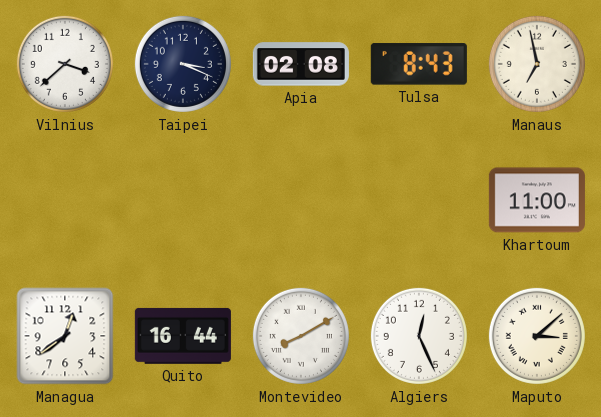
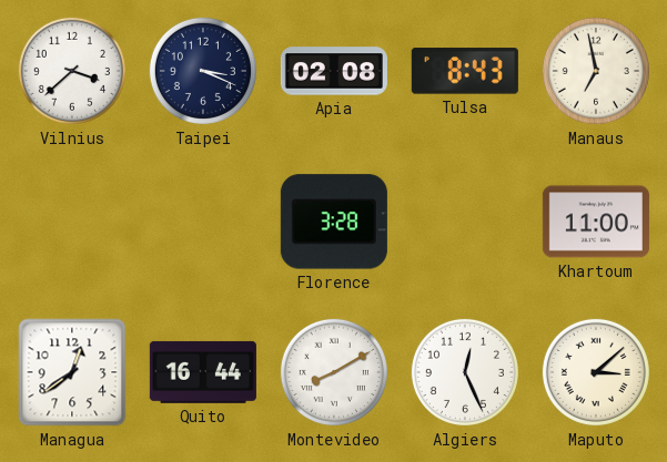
Florence: none -> 3:28
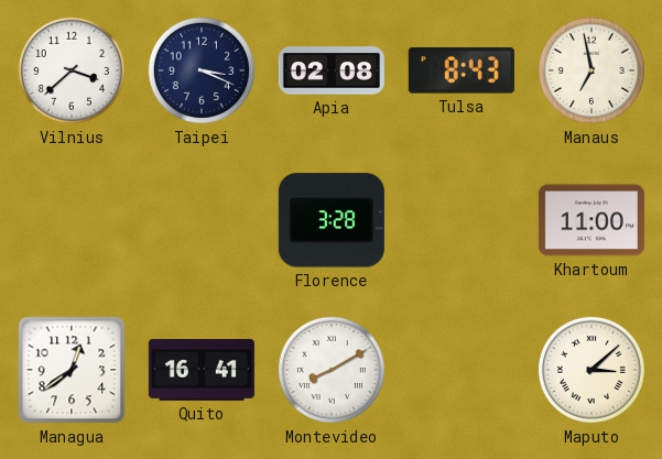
Quito: 16:44 -> 16:41
Algiers: 12:26 -> none
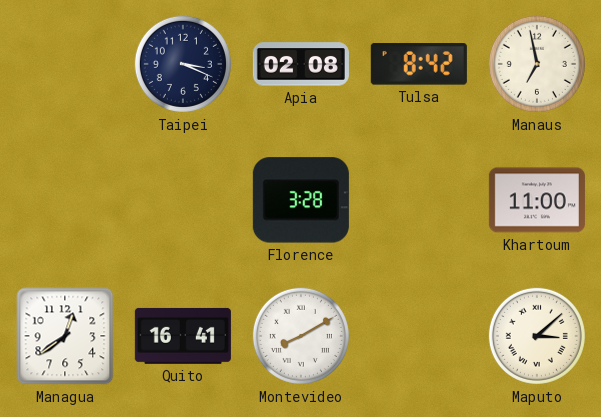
Vilnius: 3:38 -> none
Tulsa: 8:43 -> 8:42
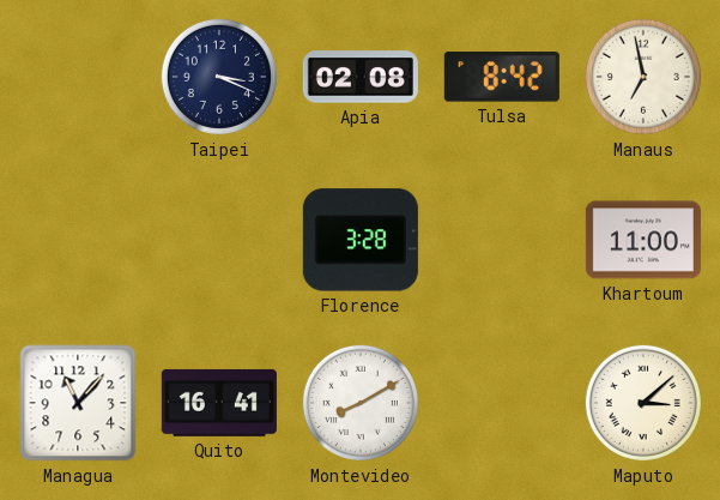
Managua: 12:39 -> 11:07
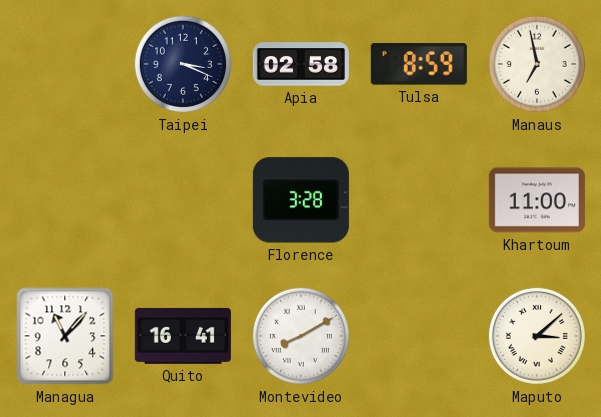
Apia: 02:08 -> 02:58
Tulsa: 8:42 -> 8:59
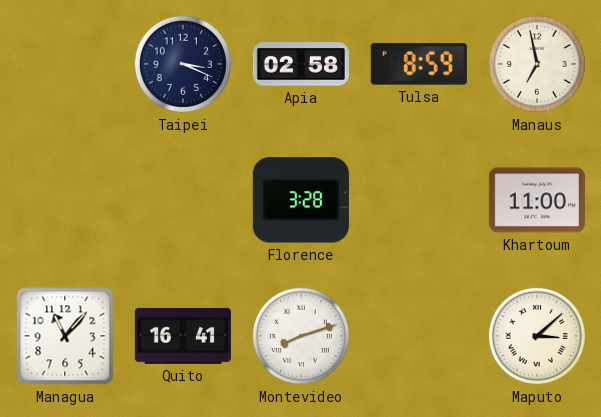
Montevideo: 8:10 -> 8:12
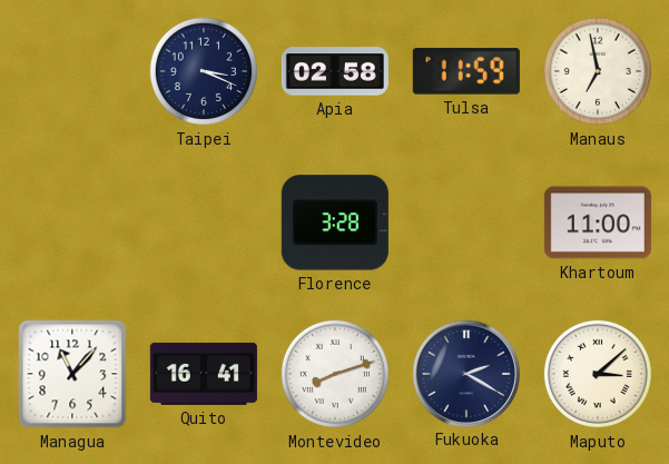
Tulsa: 8:59 -> 11:59
Fukuoka: none -> 2:20
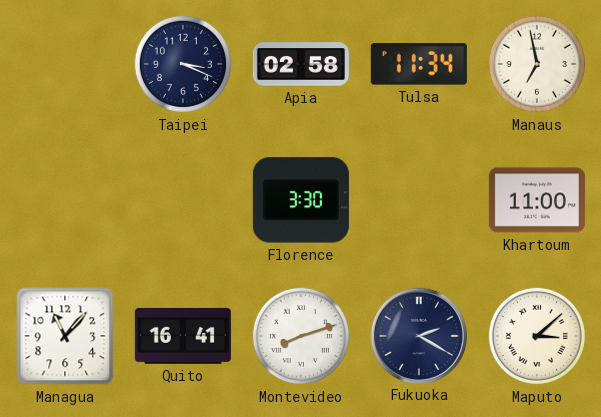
Tulsa: 11:59 -> 11:34
Florence: 3:28 -> 3:30
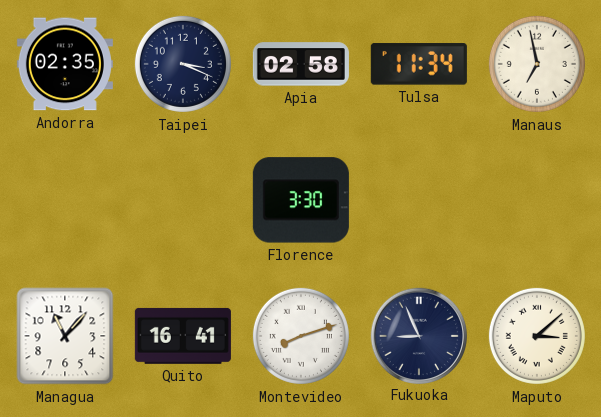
Andorra: none -> 02:35
Khartoum: 11:00 -> none
Fukuoka: 2:20 -> 8:56
